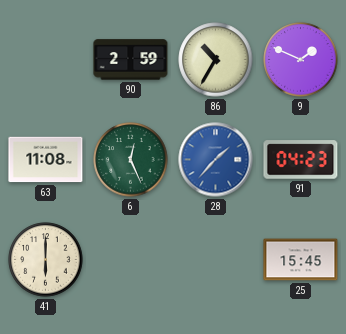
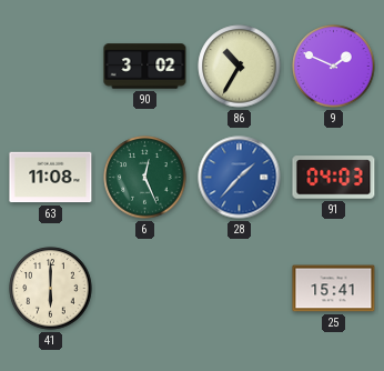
90: 2:59 -> 3:02
91: 04:23 -> 04:03
25: 15:45 -> 15:41
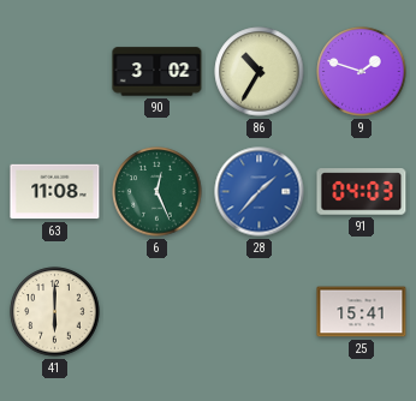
9: 1:49 -> 1:48
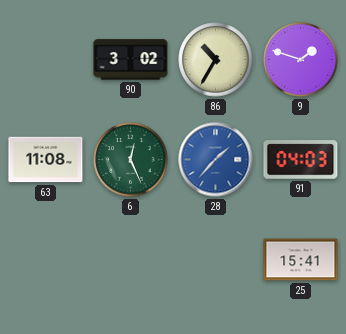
41: 6:00 -> none
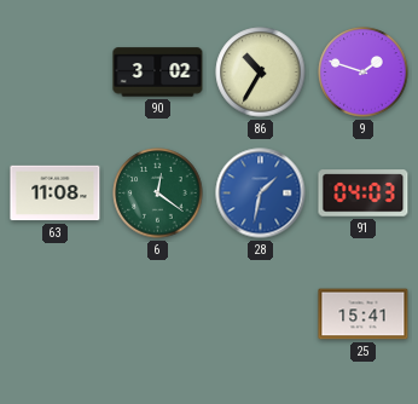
6: 12:26 -> 12:21
28: 1:37 -> 1:32
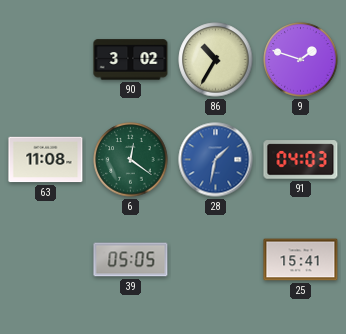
39: none -> 05:05
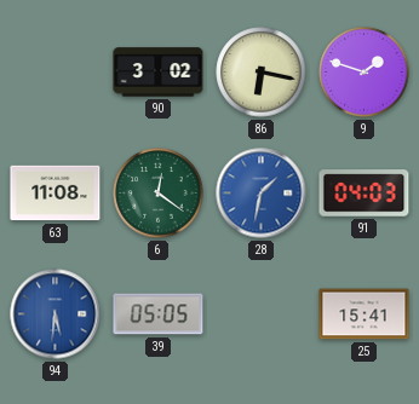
86: 10:35 -> 6:17
94: none -> 5:31
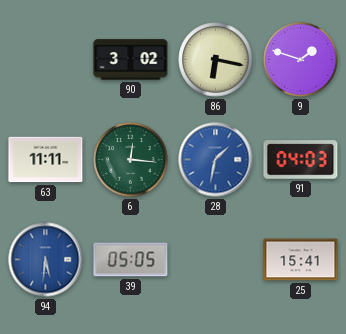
63: 11:08 -> 11:11
6: 12:21 -> 12:16
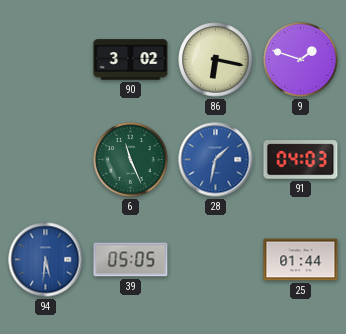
63: 11:11 -> none
6: 12:16 -> 11:26
25: 15:41 -> 01:44
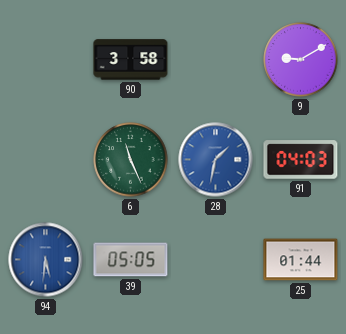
90: 3:02 -> 3:58
86: 6:17 -> none
9: 1:48 -> 9:10
